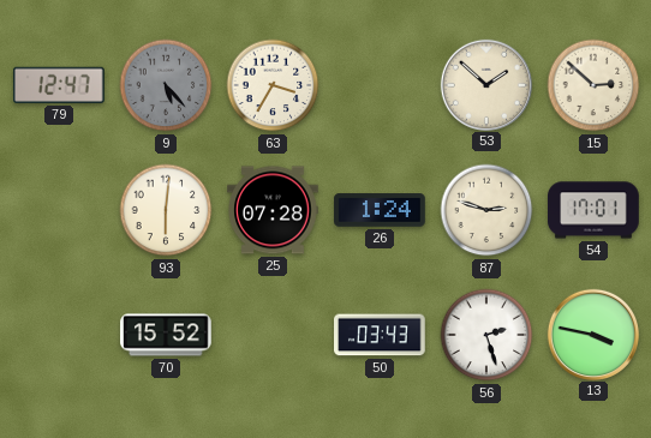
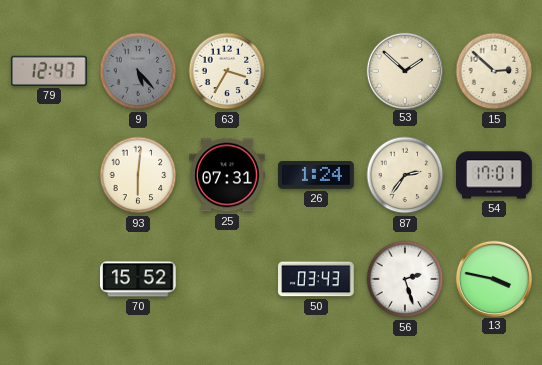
25: 07:28 -> 07:31
87: 2:48 -> 2:36
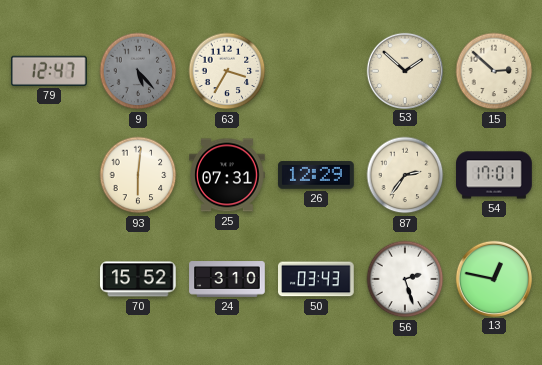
26: 1:24 -> 12:29
24: none -> 3:10
13: 3:47 -> 12:47
